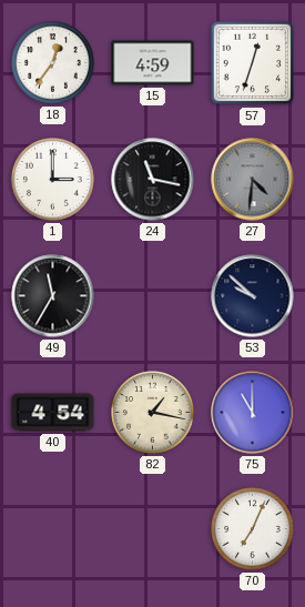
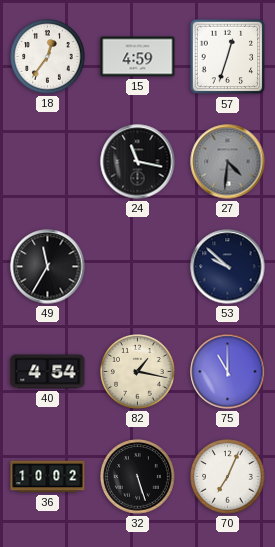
1: 3:00 -> none
36: none -> 10:02
32: none -> 5:27
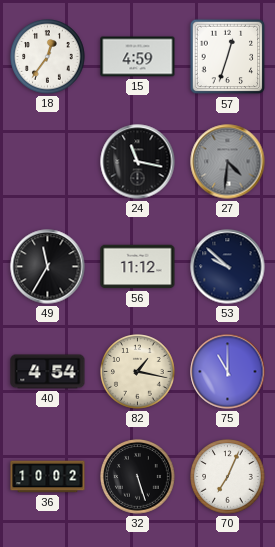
56: none -> 11:12
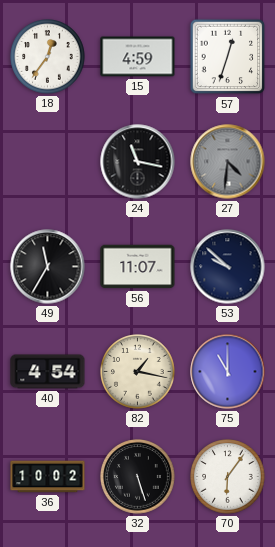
56: 11:12 -> 11:07
70: 7:04 -> 6:06
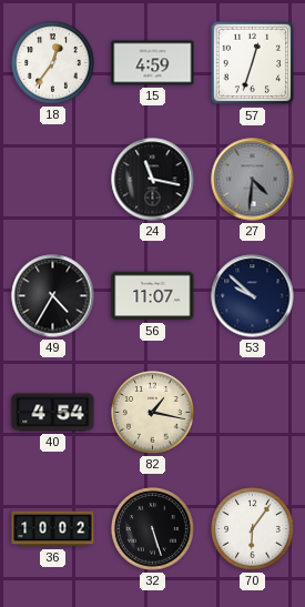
49: 11:35 -> 4:35
75: 11:00 -> none
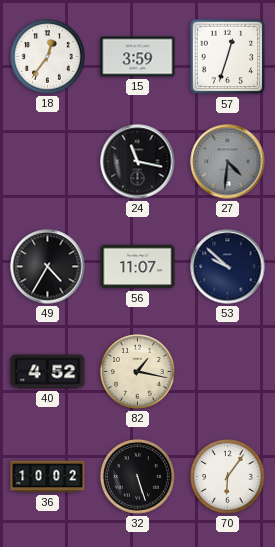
15: 4:59 -> 3:59
40: 4:54 -> 4:52
